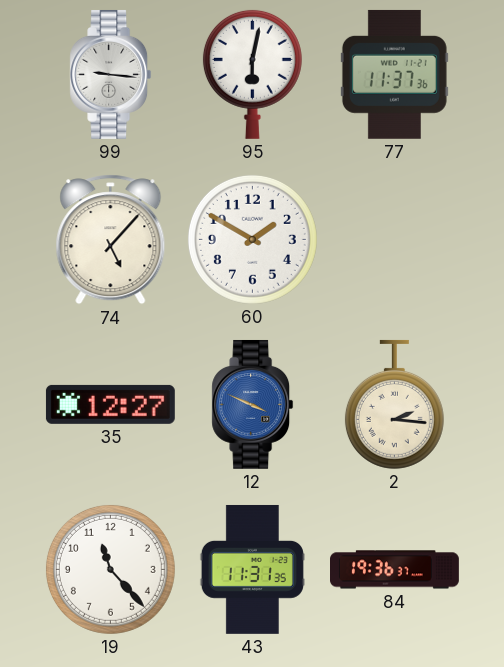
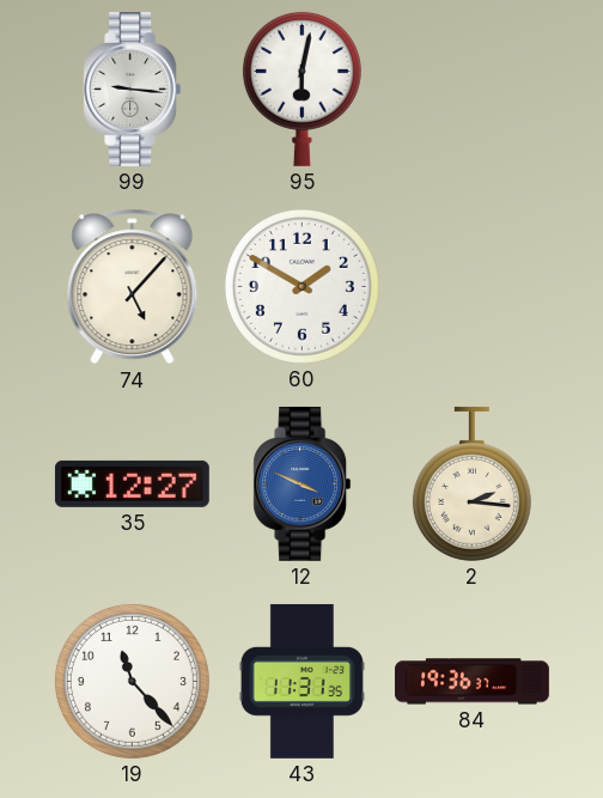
77: 11:37 -> none
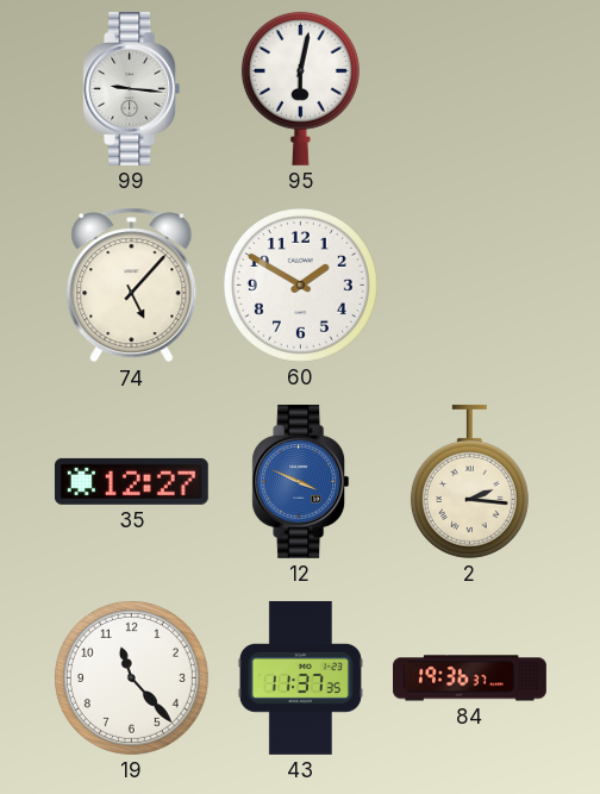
43: 11:31 -> 11:37
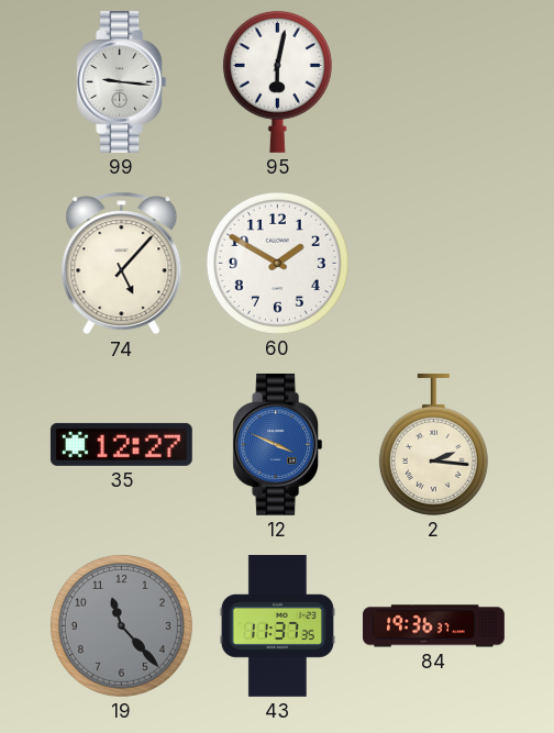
19 dial: white -> grey
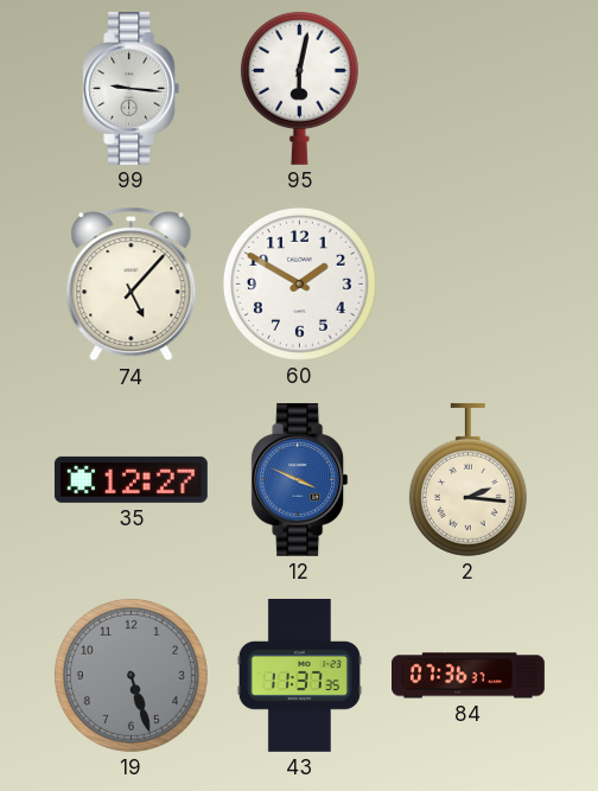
19: 11:23 -> 5:27
84: 19:36 -> 07:36
